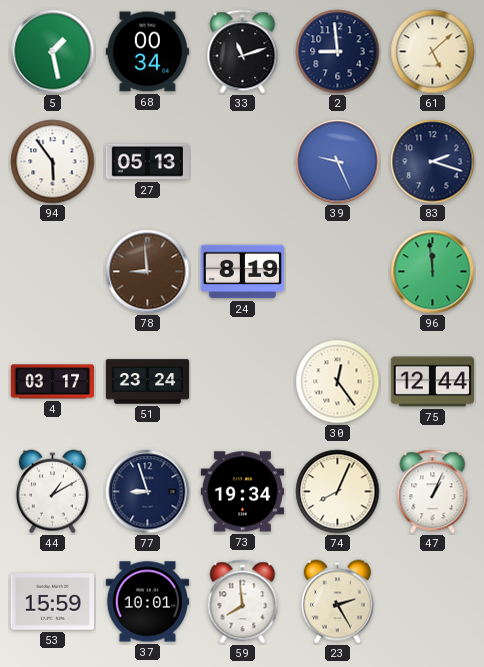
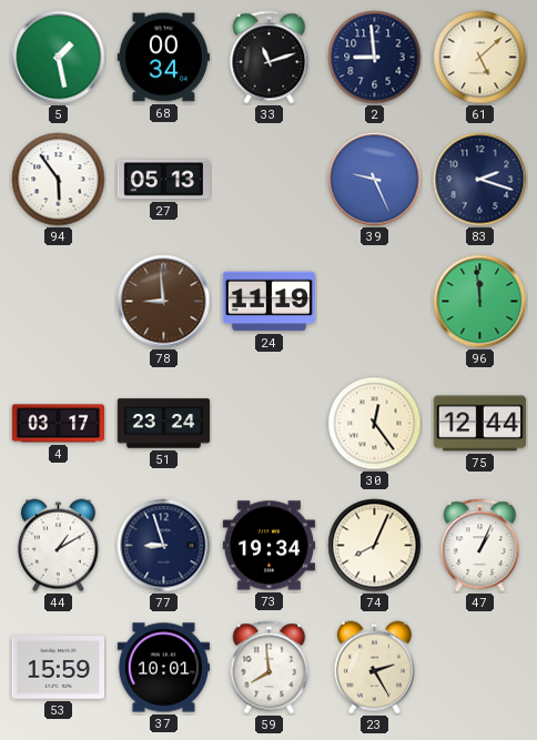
24: 8:19 -> 11:19
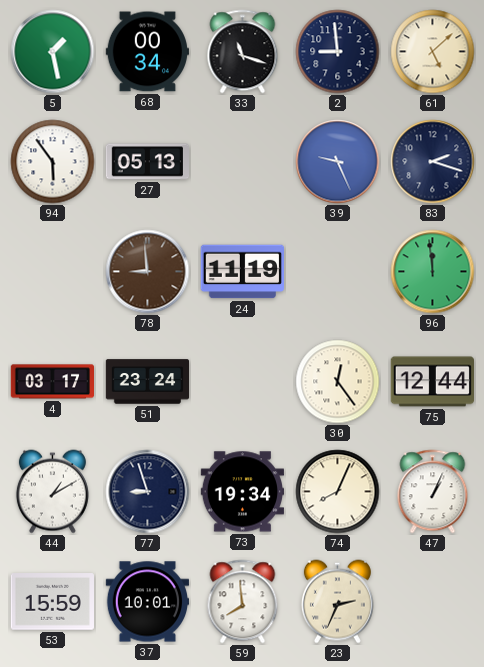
33: 11:12 -> 11:18
23: 2:25 -> 2:34
